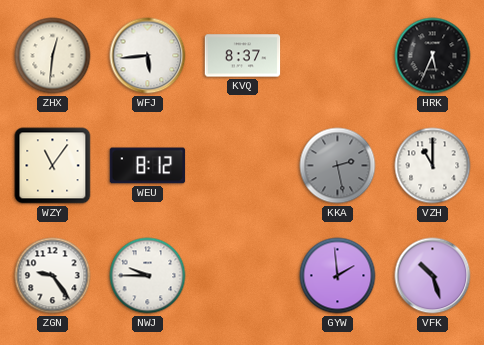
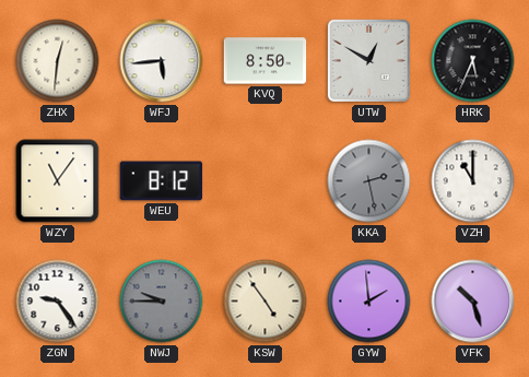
KVQ: 8:37 -> 8:50
UTW: none -> 12:50
NWJ dial: white -> grey
KSW: none -> 4:54
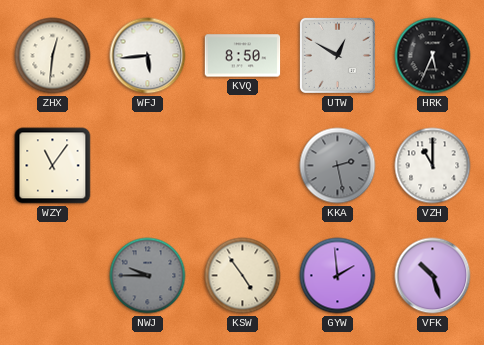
WEU: 8:12 -> none
ZGN: 9:24 -> none
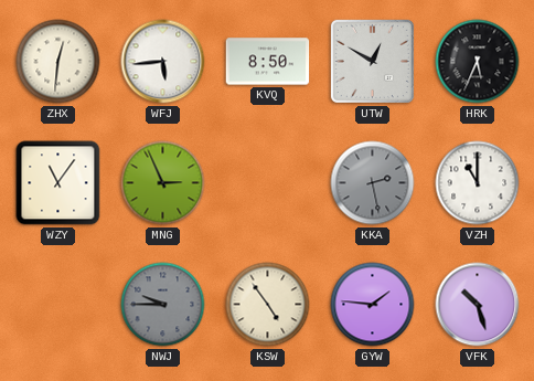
MNG: none -> 2:56
GYW: 1:59 -> 1:46
